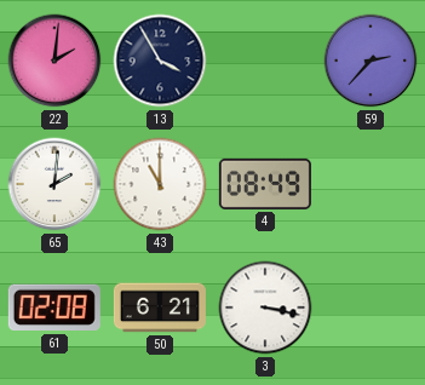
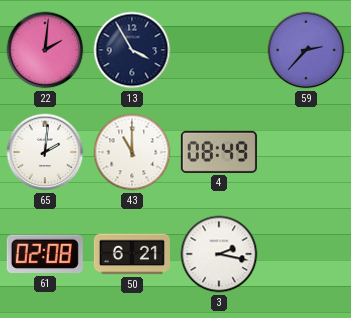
3: 3:17 -> 2:17
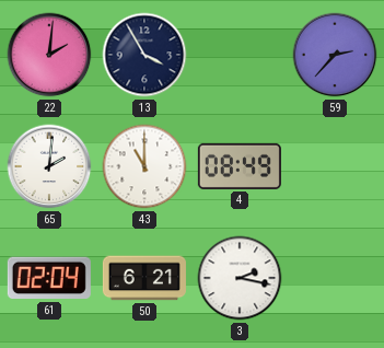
61: 02:08 -> 02:04
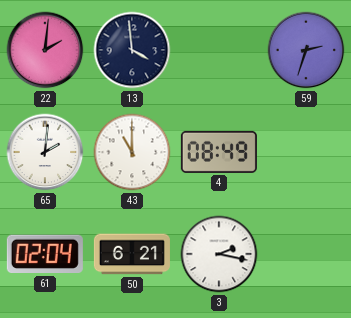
13: 3:55 -> 3:59
59: 2:37 -> 2:33
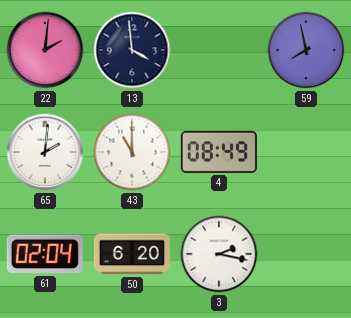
59: 2:33 -> 7:58
50: 6:21 -> 6:20
